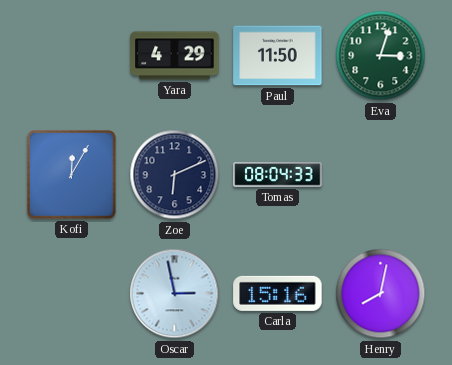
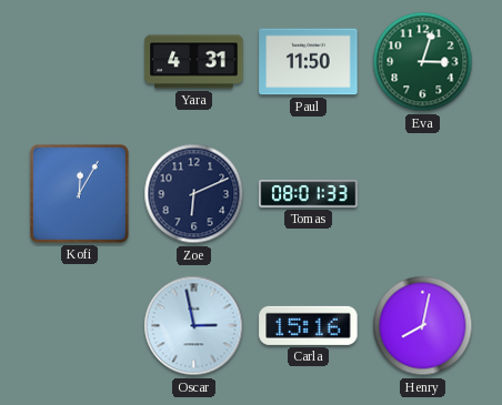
Yara: 4:29 -> 4:31
Tomas: 08:04 -> 08:01
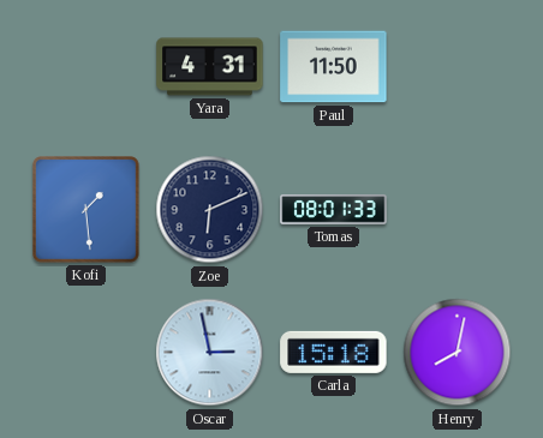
Eva: 3:03 -> none
Kofi: 12:05 -> 1:29
Carla: 15:16 -> 15:18
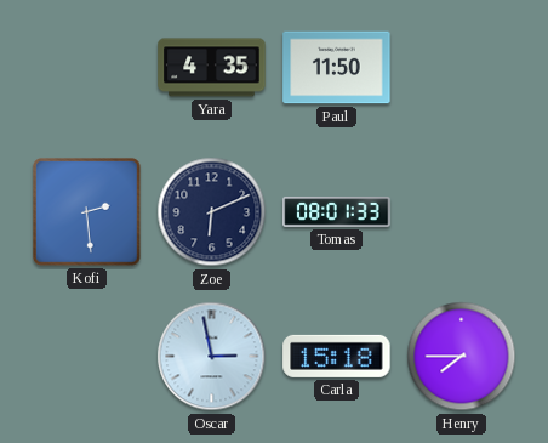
Yara: 4:31 -> 4:35
Kofi: 1:29 -> 2:29
Henry: 8:02 -> 7:45
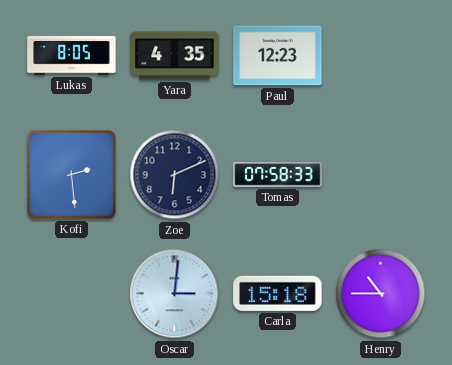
Lukas: none -> 8:05
Paul: 11:50 -> 12:23
Tomas: 08:01 -> 07:58
Oscar: 2:58 -> 3:01
Henry: 7:45 -> 10:45
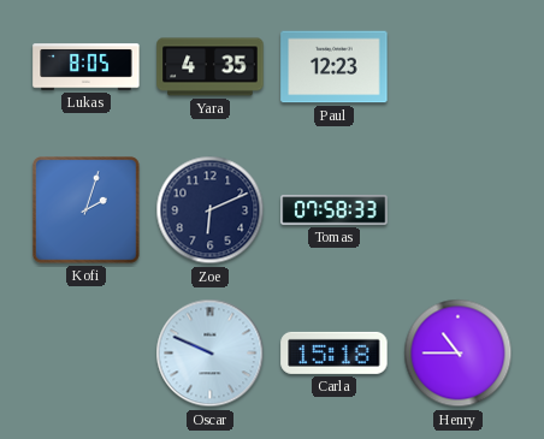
Kofi: 2:29 -> 2:03
Oscar: 3:01 -> 9:49
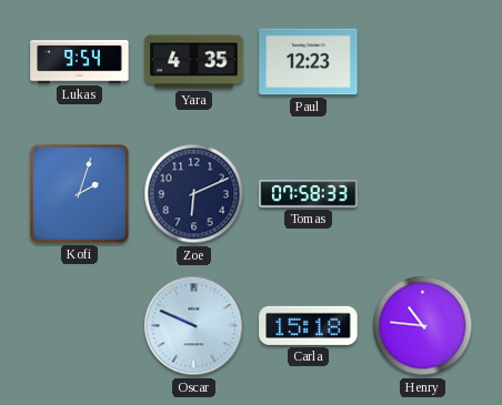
Lukas: 8:05 -> 9:54
Henry: 10:45 -> 10:46
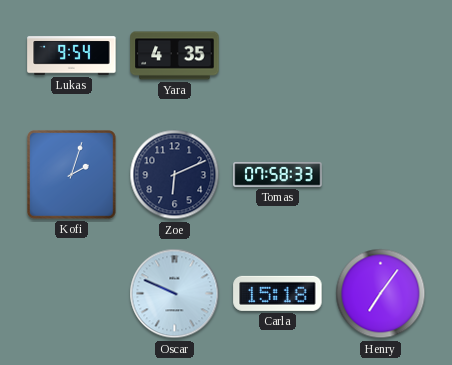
Paul: 12:23 -> none
Henry: 10:46 -> 7:06
